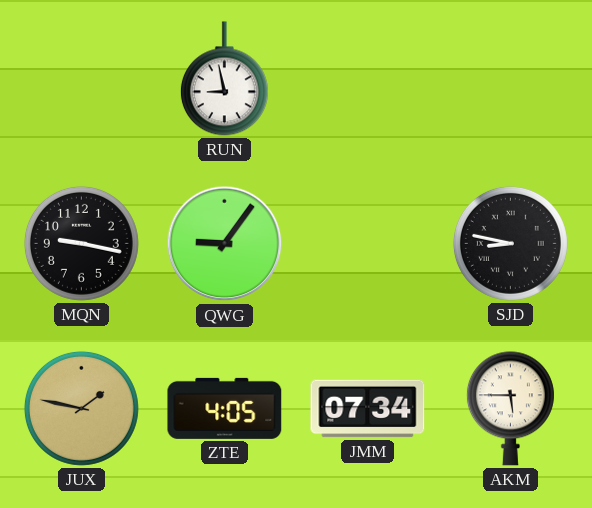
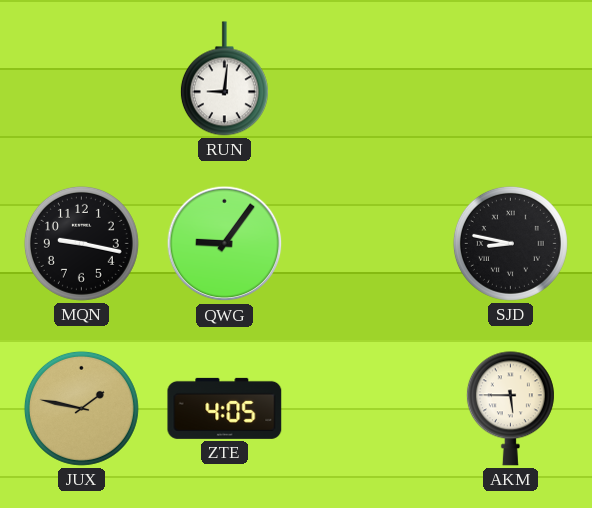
RUN: 8:58 -> 9:01
JMM: 07:34 -> none
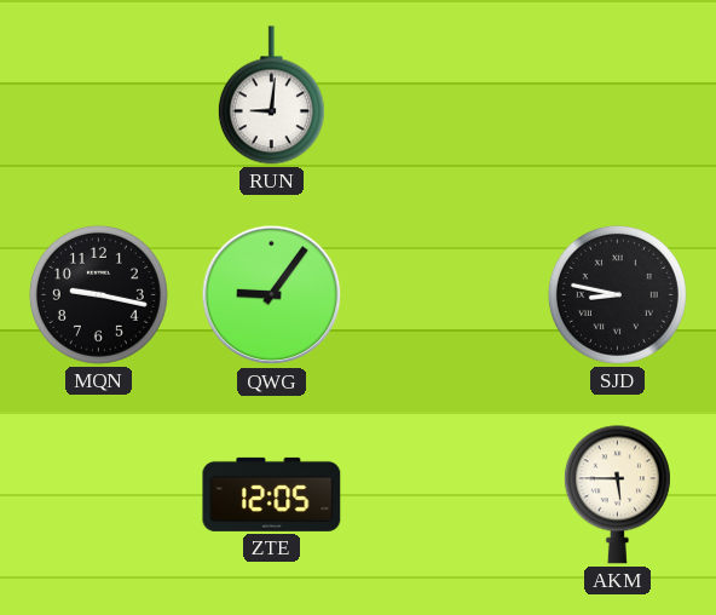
JUX: 1:47 -> none
ZTE: 4:05 -> 12:05
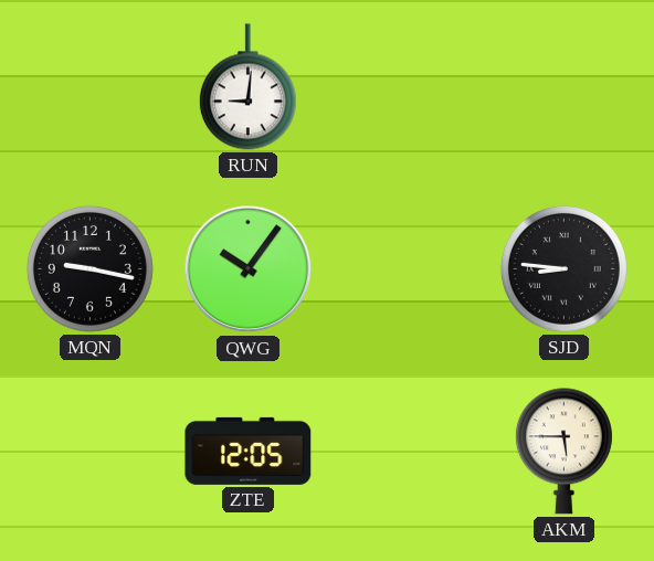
QWG: 9:06 -> 10:06
SJD: 8:47 -> 8:46
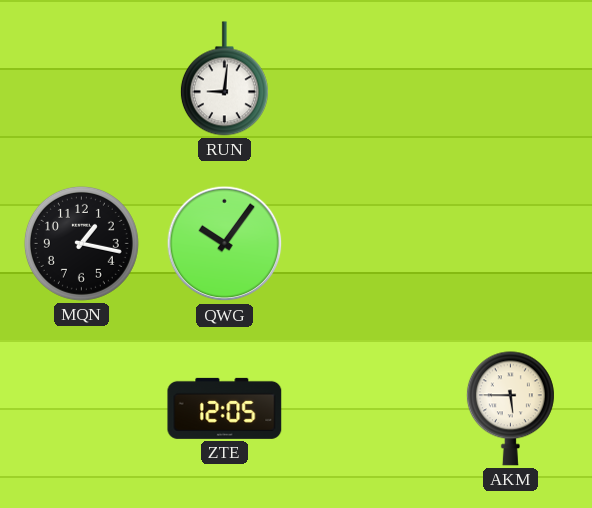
MQN: 9:17 -> 1:17
SJD: 8:46 -> none
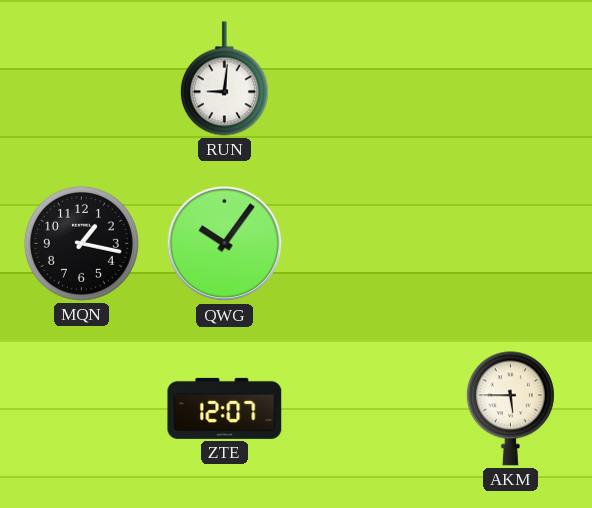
ZTE: 12:05 -> 12:07
